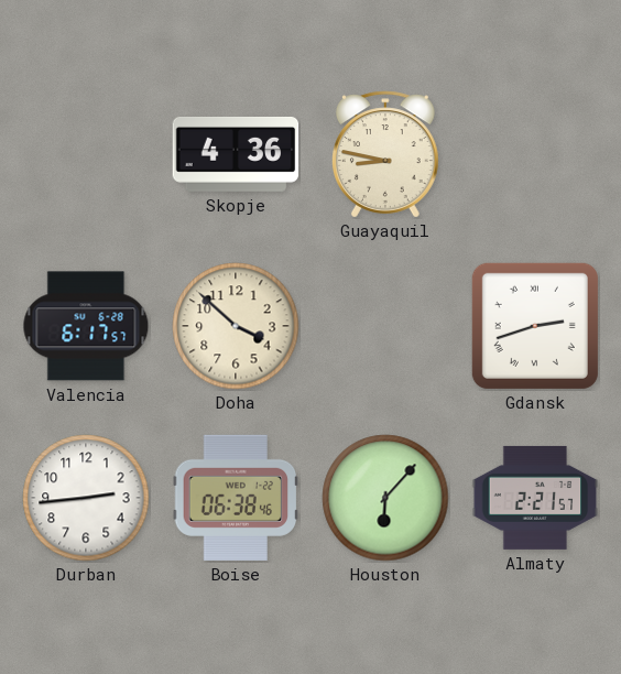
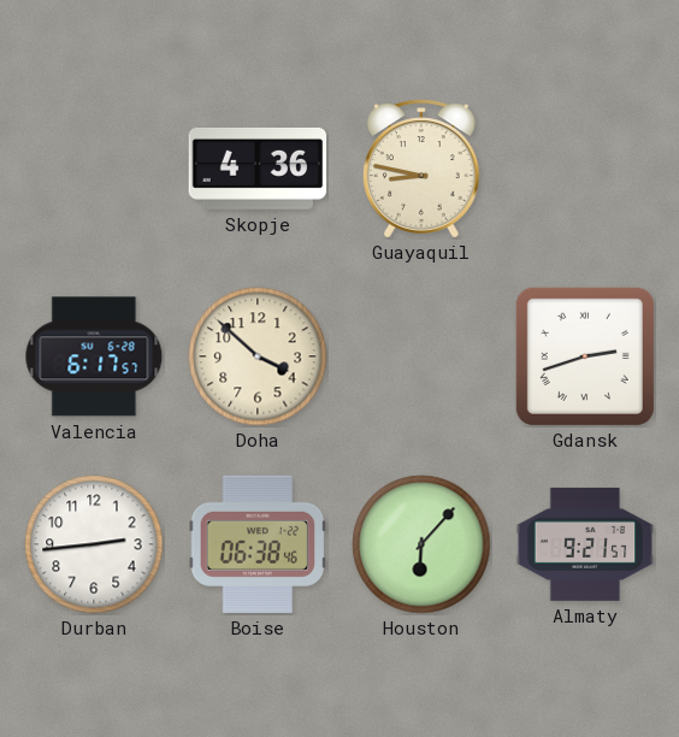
Almaty: 2:21 -> 9:21
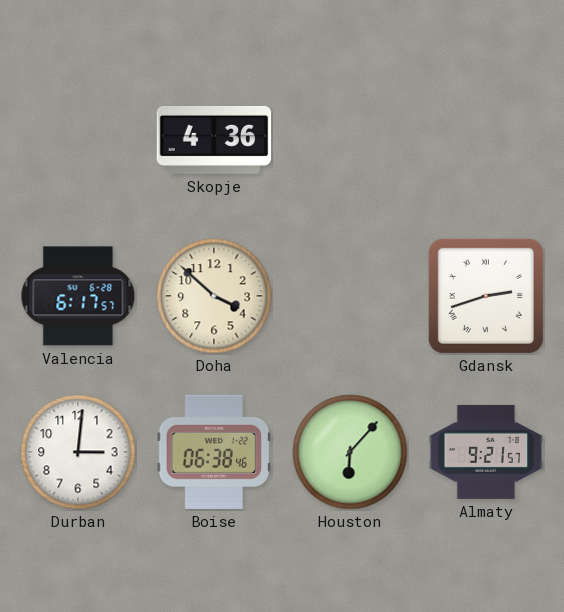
Guayaquil: 8:47 -> none
Durban: 2:44 -> 3:01
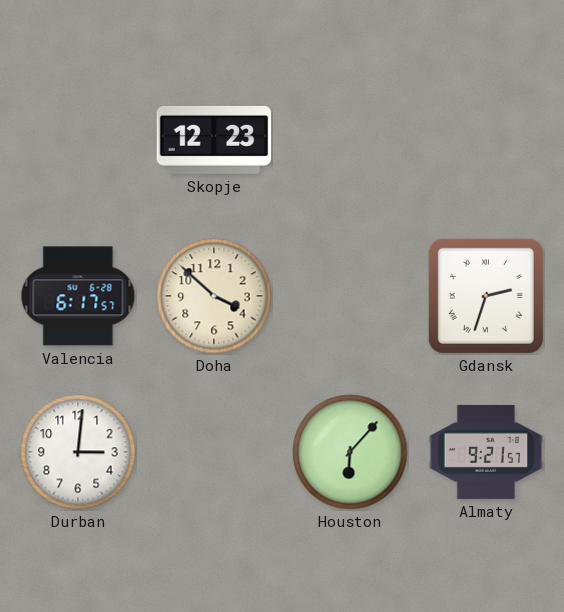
Skopje: 4:36 -> 12:23
Gdansk: 2:42 -> 2:33
Boise: 06:38 -> none
